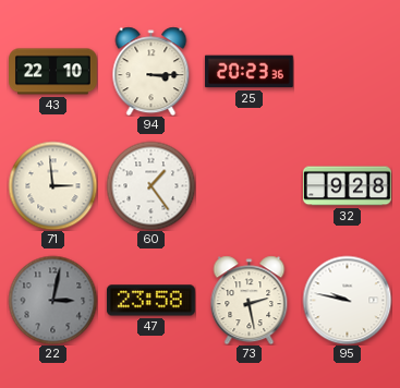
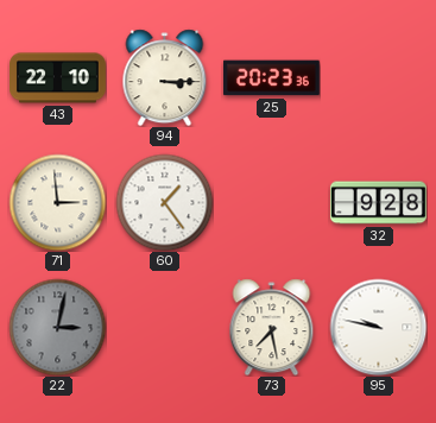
47: 23:58 -> none
73: 2:28 -> 7:28
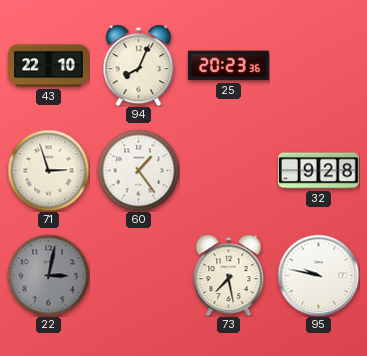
94: 3:15 -> 8:04
71: 2:59 -> 2:57
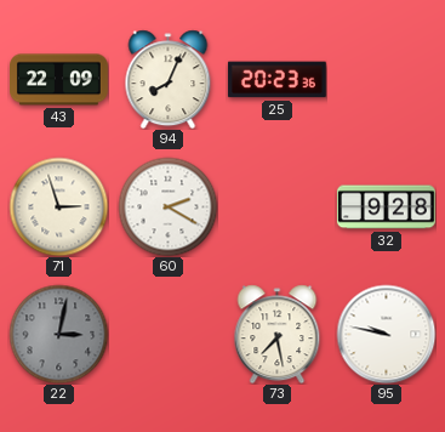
43: 22:10 -> 22:09
60: 1:24 -> 2:20
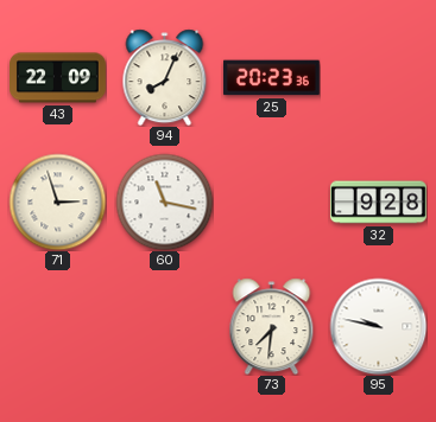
60: 2:20 -> 11:17
22: 3:02 -> none
73: 7:28 -> 7:31
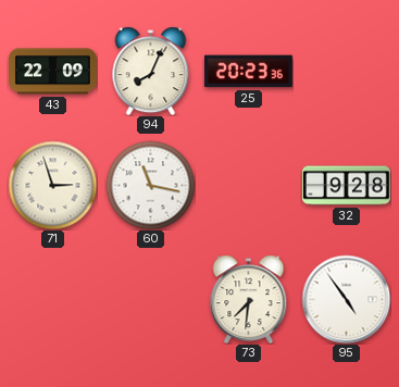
95: 9:47 -> 4:54
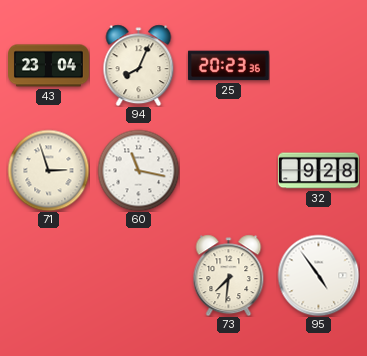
43: 22:09 -> 23:04
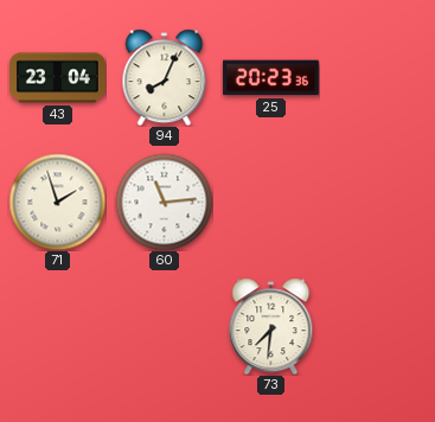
71: 2:57 -> 1:57
60: 11:17 -> 11:14
32: 9:28 -> none
95: 4:54 -> none
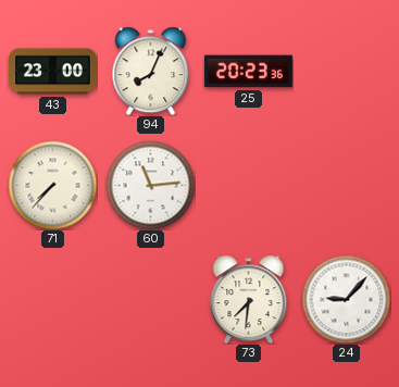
43: 23:04 -> 23:00
71: 1:57 -> 7:37
24: none -> 9:07
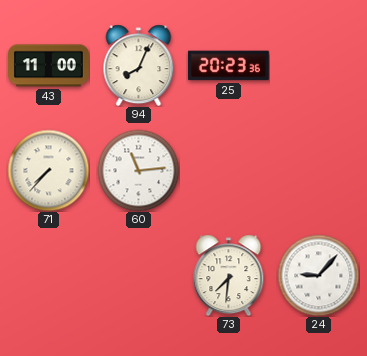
43: 23:00 -> 11:00
